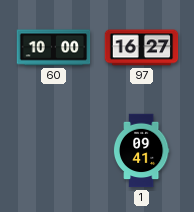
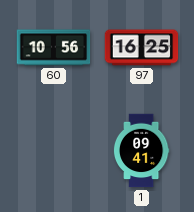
60: 10:00 -> 10:56
97: 16:27 -> 16:25
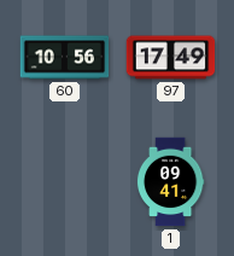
97: 16:25 -> 17:49
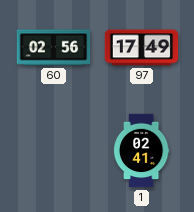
60: 10:56 -> 02:56
1: 09:41 -> 02:41
